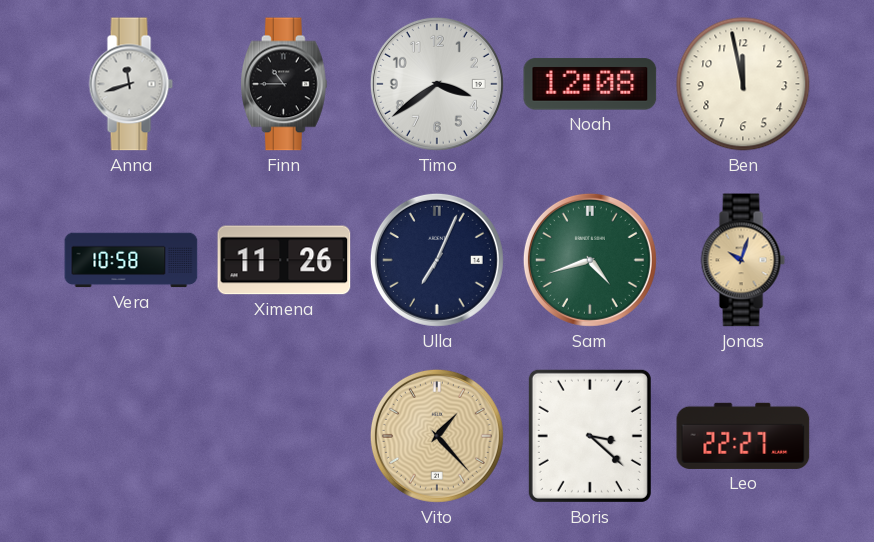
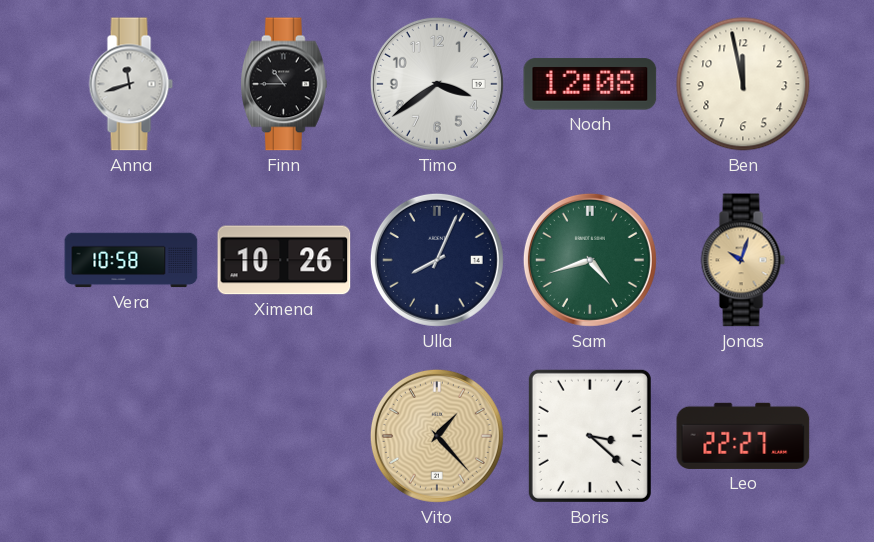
Ximena: 11:26 -> 10:26
Ulla: 7:04 -> 8:04
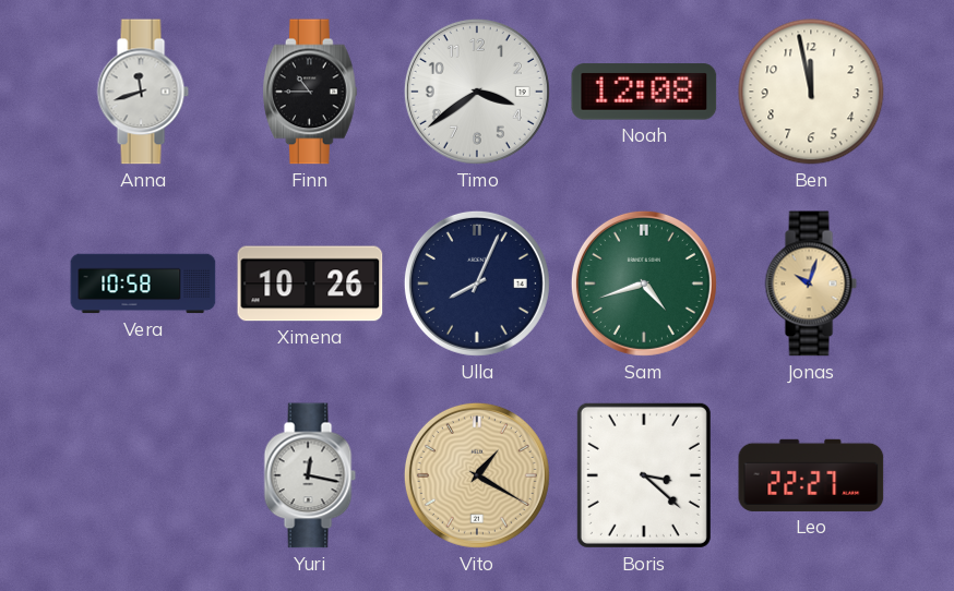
Yuri: none -> 12:17
Vito: 1:23 -> 1:20
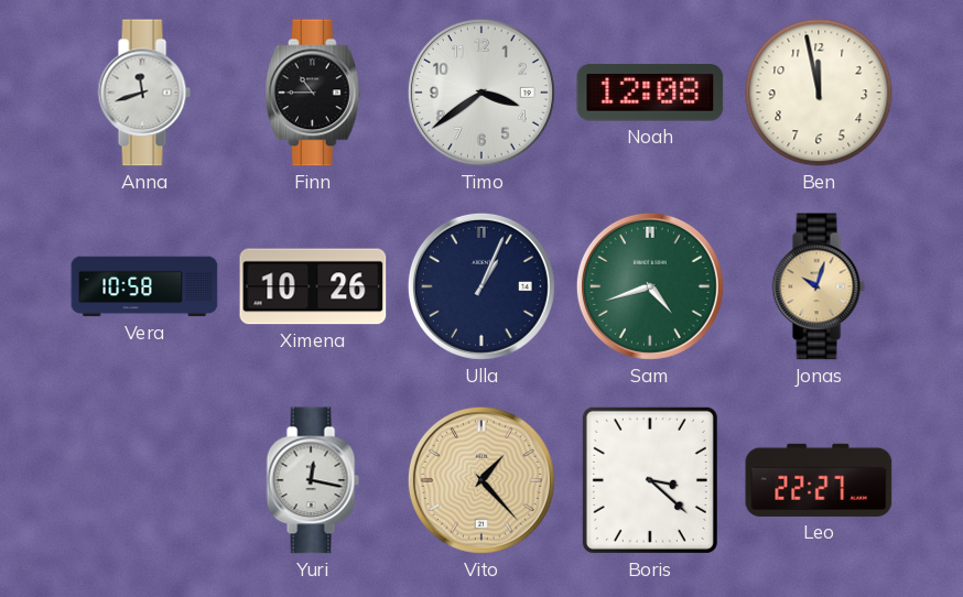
Ulla: 8:04 -> 1:04
Vito: 1:20 -> 1:23
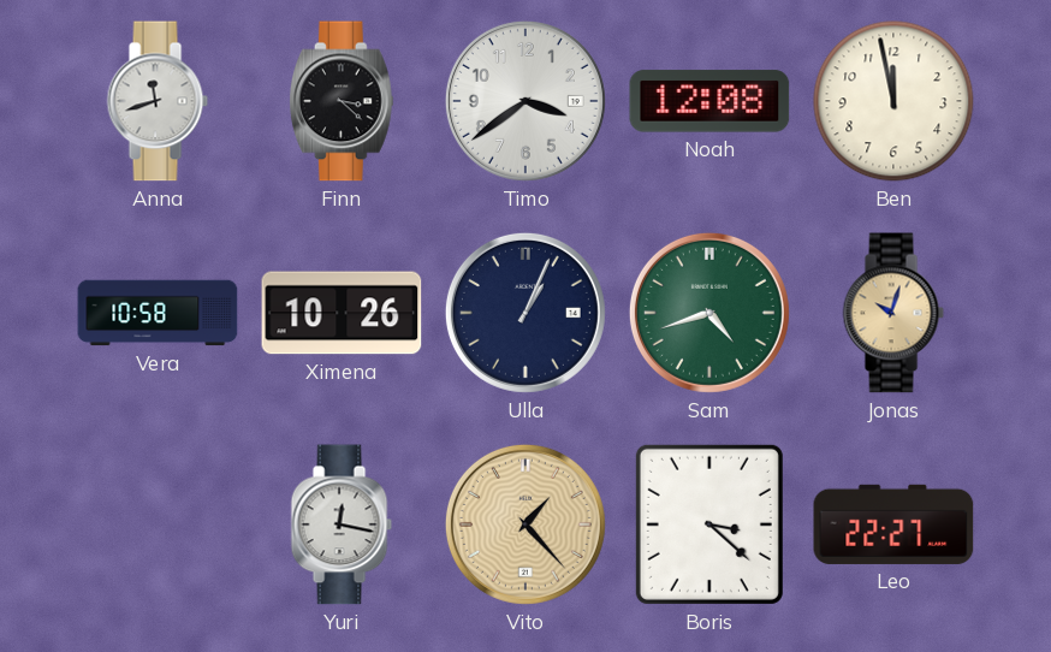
Finn: 10:45 -> 3:22
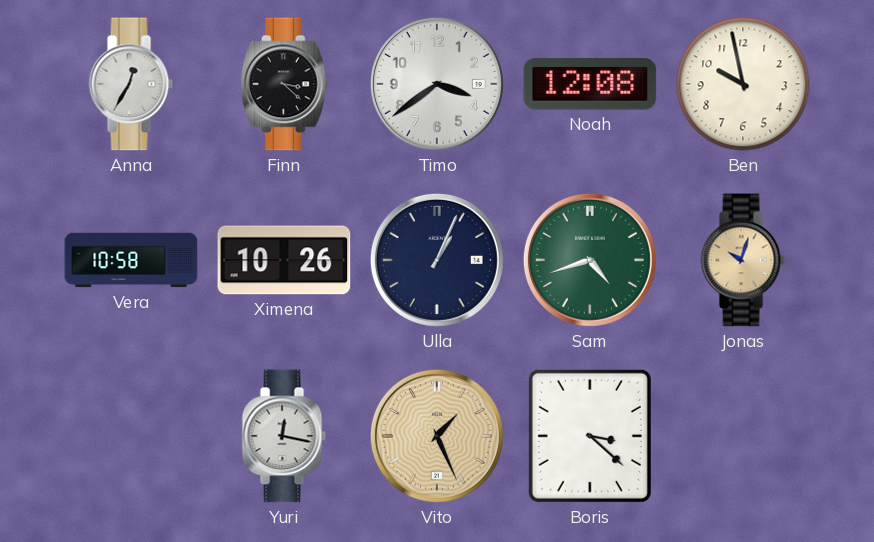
Anna: 11:42 -> 12:35
Ben: 11:58 -> 9:58
Vito: 1:23 -> 1:26
Leo: 22:27 -> none
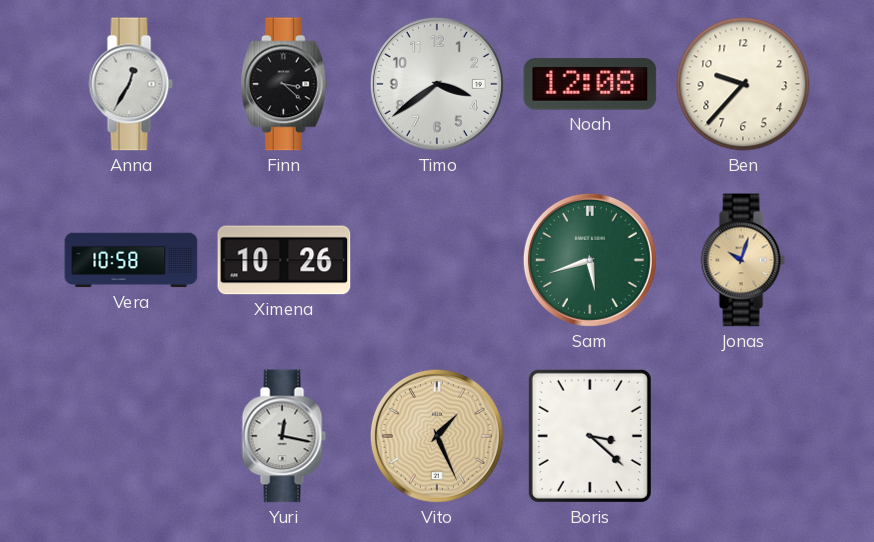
Ben: 9:58 -> 9:37
Ulla: 1:04 -> none
Sam: 4:42 -> 5:42
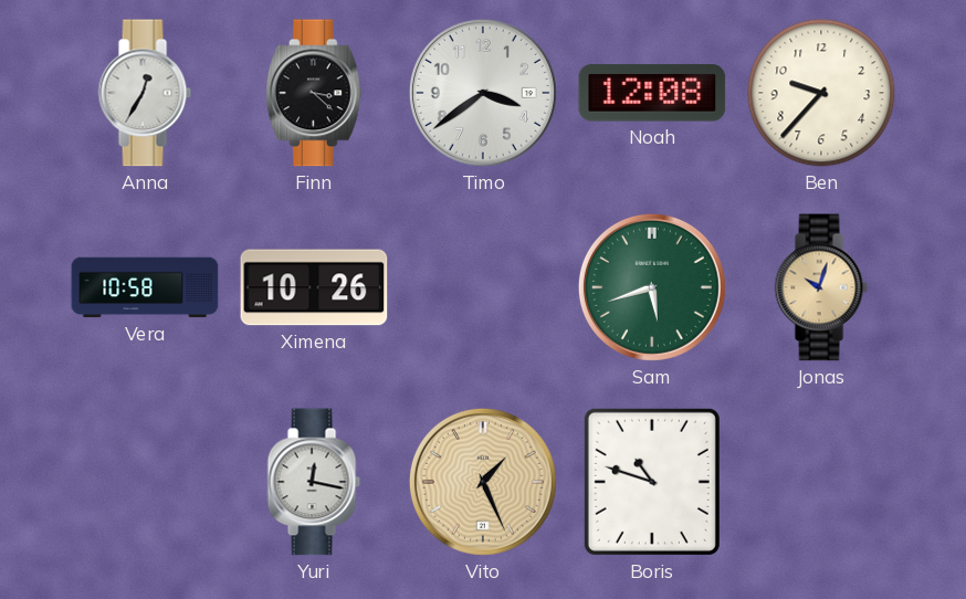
Boris: 3:22 -> 10:48
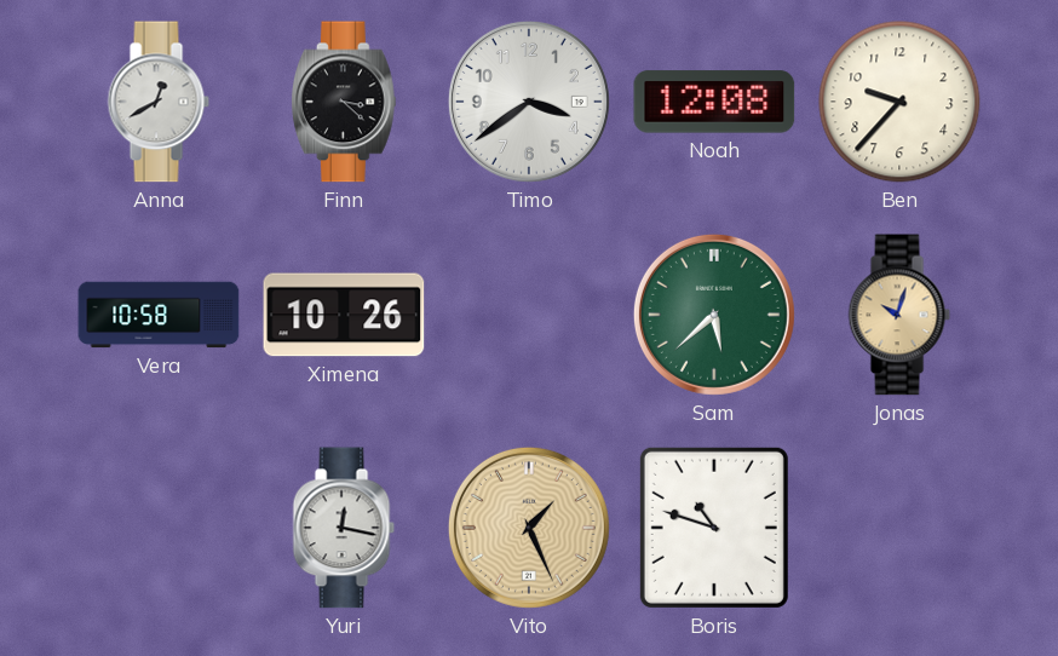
Anna: 12:35 -> 12:40
Sam: 5:42 -> 5:38
